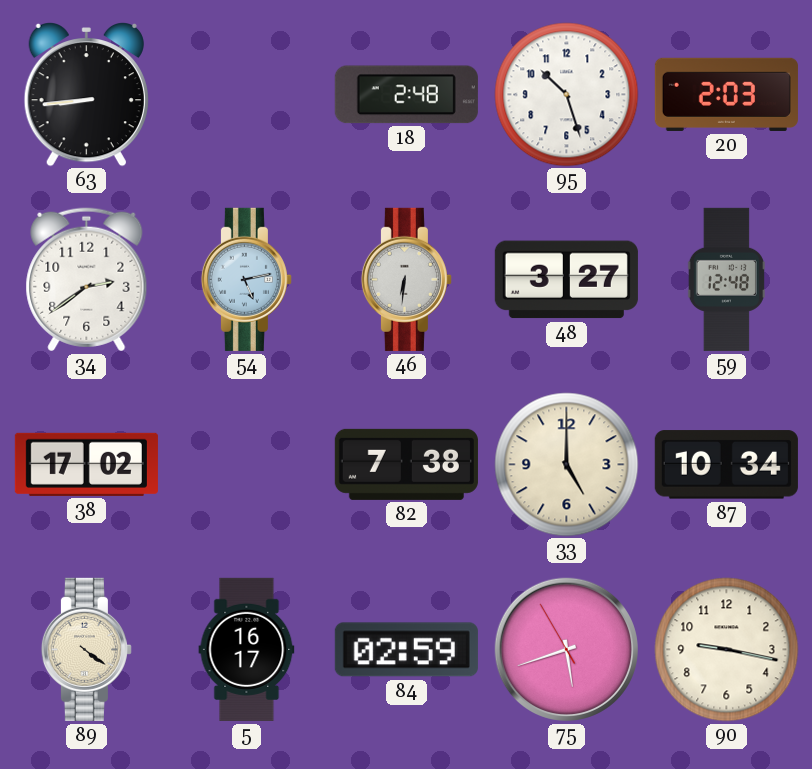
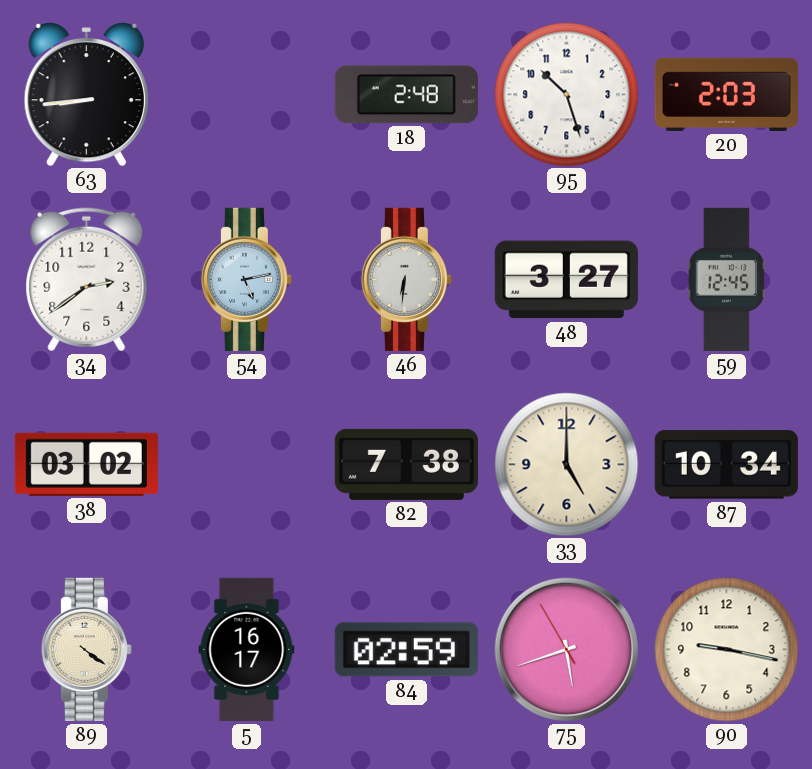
59: 12:48 -> 12:45
38: 17:02 -> 03:02
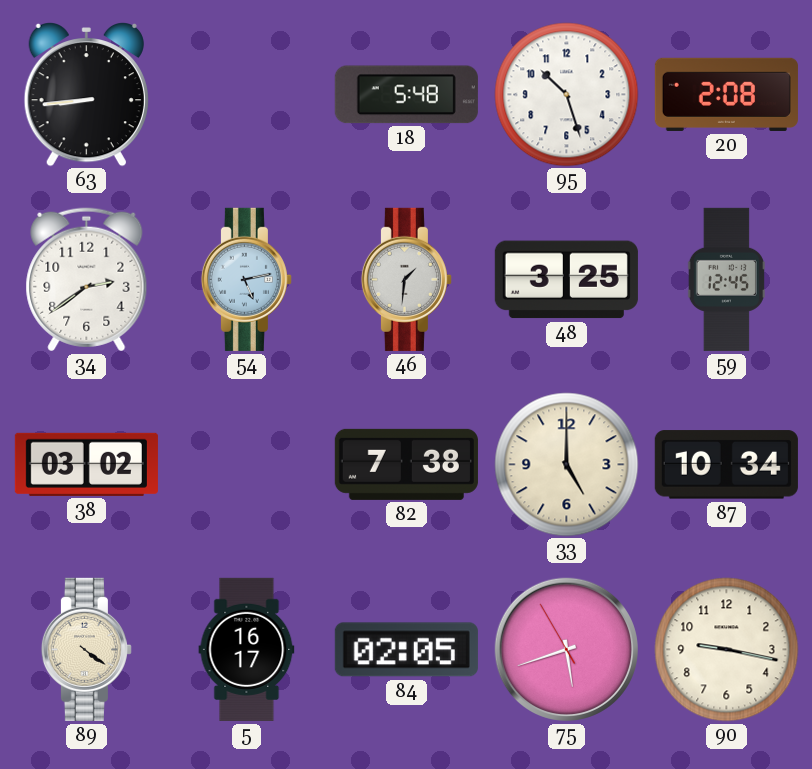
18: 2:48 -> 5:48
20: 2:03 -> 2:08
46: 6:31 -> 1:31
48: 3:27 -> 3:25
84: 02:59 -> 02:05
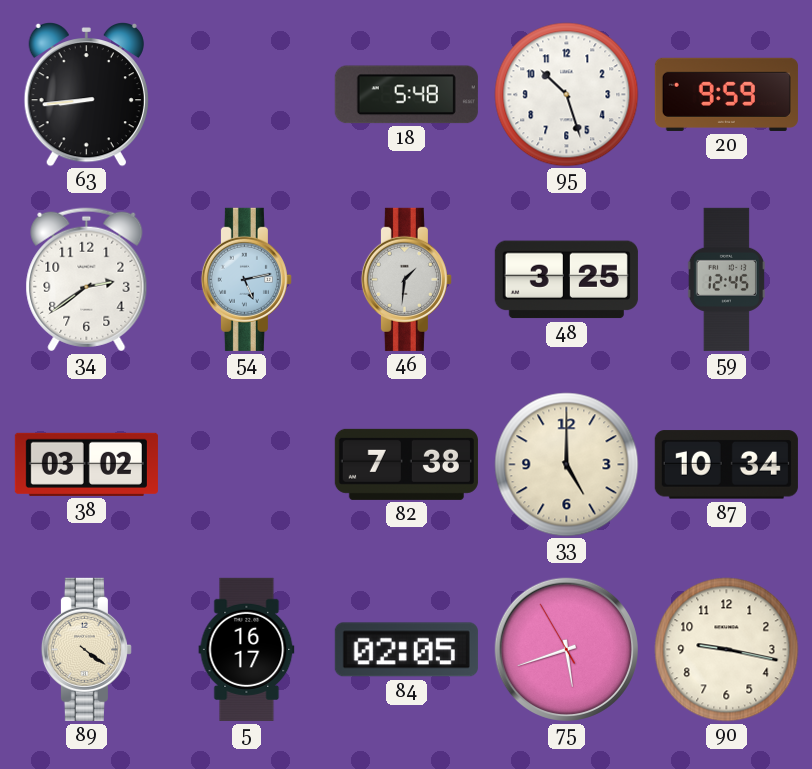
20: 2:08 -> 9:59
